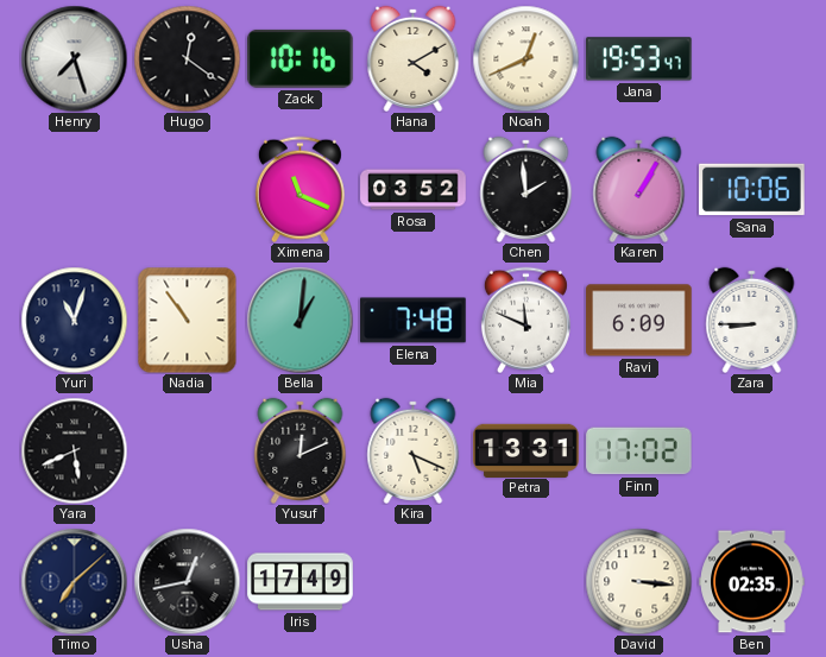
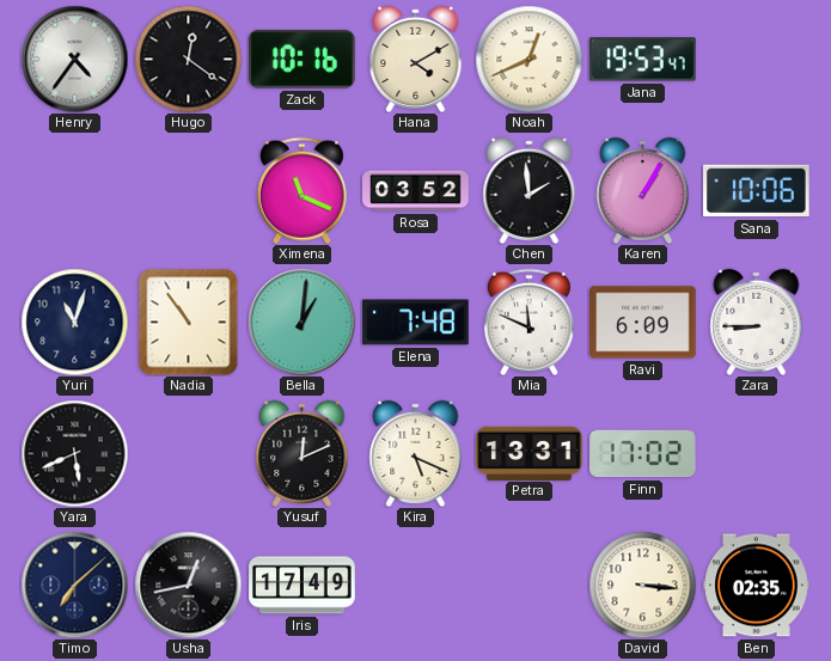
Henry: 7:27 -> 4:36
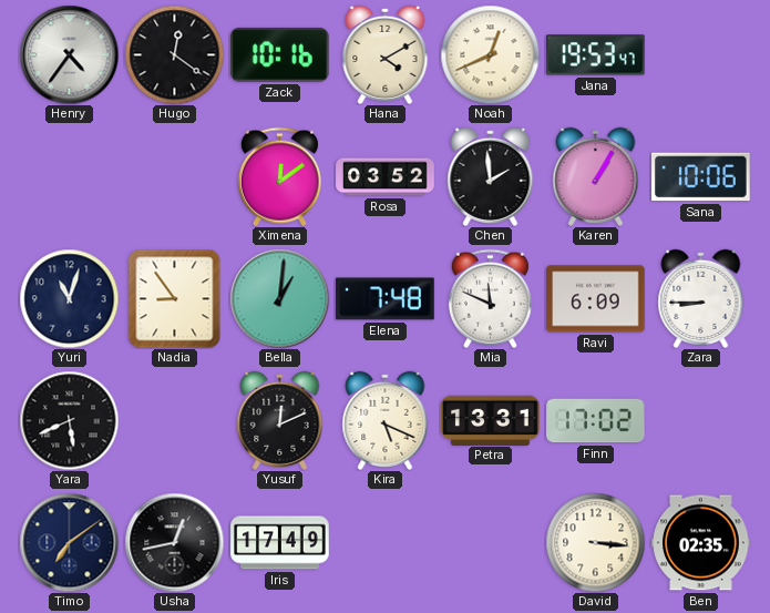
Ximena: 11:19 -> 12:09
Nadia: 10:54 -> 8:54
Timo: 7:08 -> 7:09
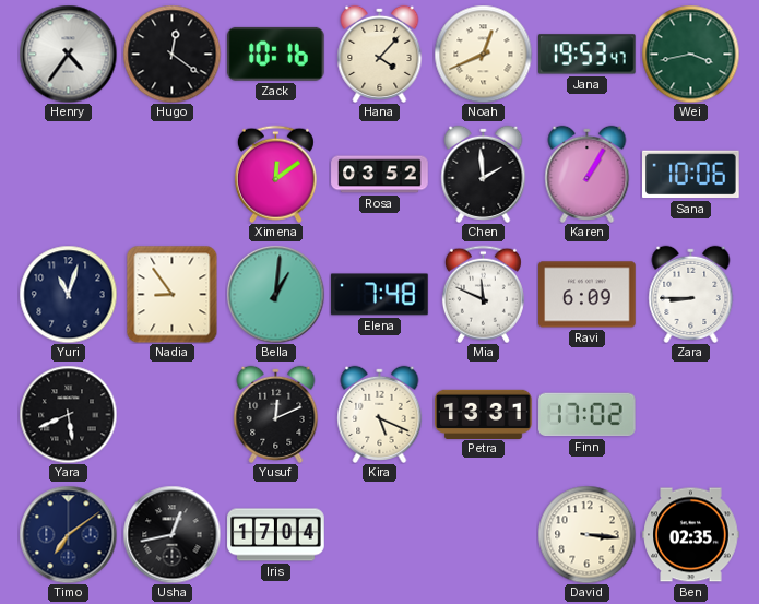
Hana: 4:10 -> 4:07
Wei: none -> 3:43
Iris: 17:49 -> 17:04
